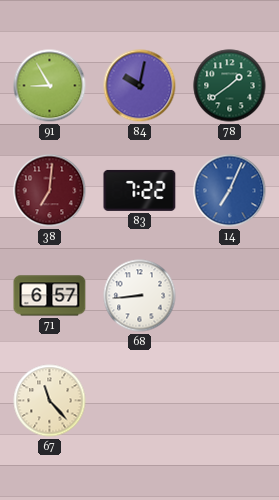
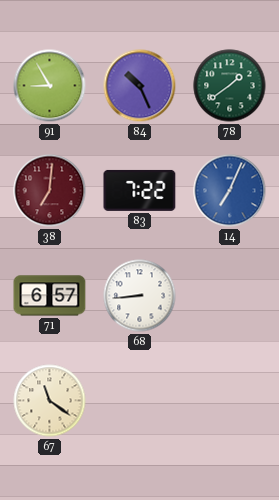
84: 10:02 -> 10:26
67: 11:23 -> 11:21
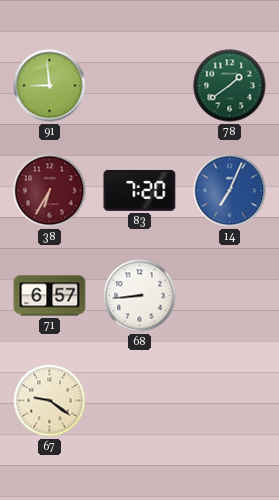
91: 8:55 -> 8:59
84: 10:26 -> none
38: 7:01 -> 6:35
83: 7:22 -> 7:20
67: 11:21 -> 9:21
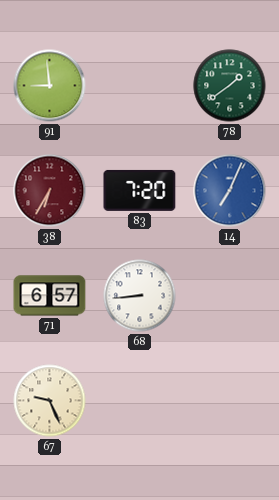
67: 9:21 -> 9:26
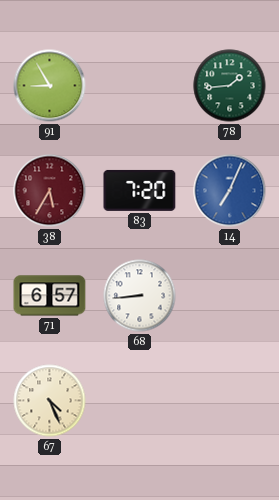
91: 8:59 -> 8:55
78: 1:39 -> 1:44
38: 6:35 -> 5:35
67: 9:26 -> 4:26
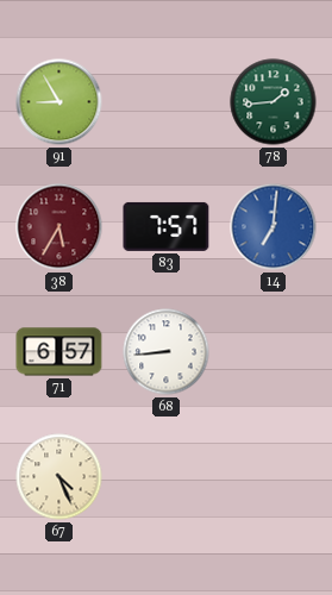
83: 7:20 -> 7:57
14: 7:04 -> 7:01
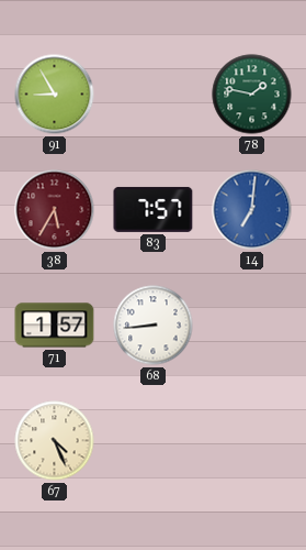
78: 1:44 -> 1:47
71: 6:57 -> 1:57
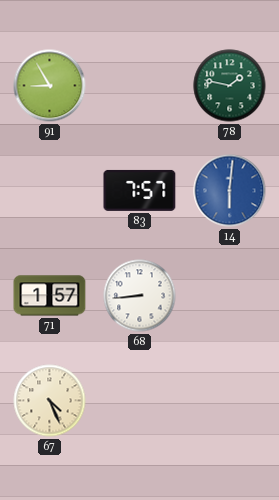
38: 5:35 -> none
14: 7:01 -> 6:01
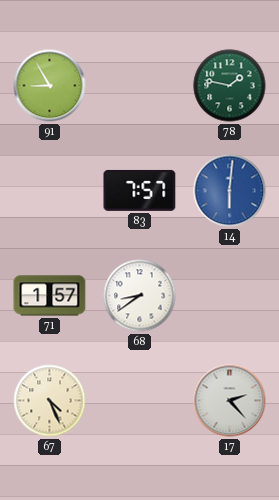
68: 8:44 -> 8:39
17: none -> 2:23
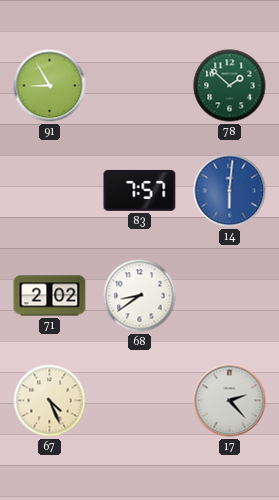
78: 1:47 -> 1:52
71: 1:57 -> 2:02
